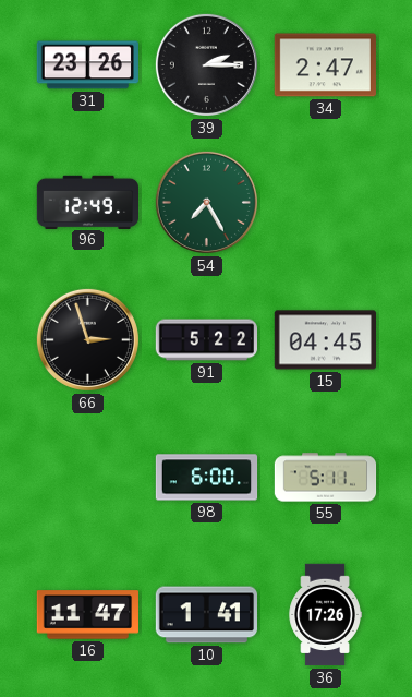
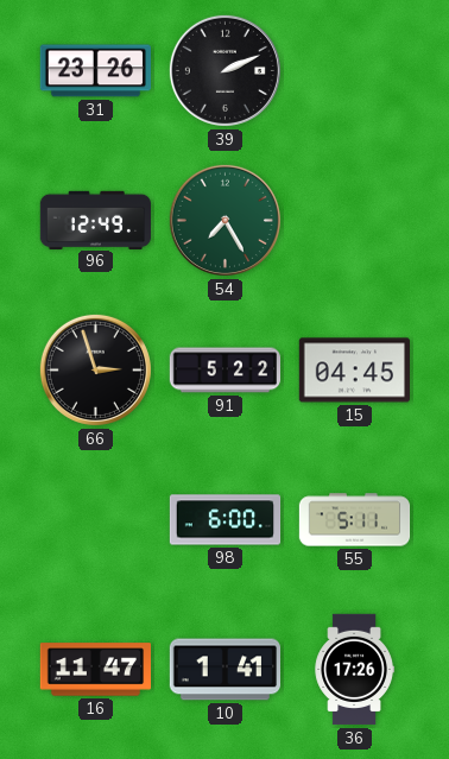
39: 2:15 -> 2:11
34: 2:47 -> none
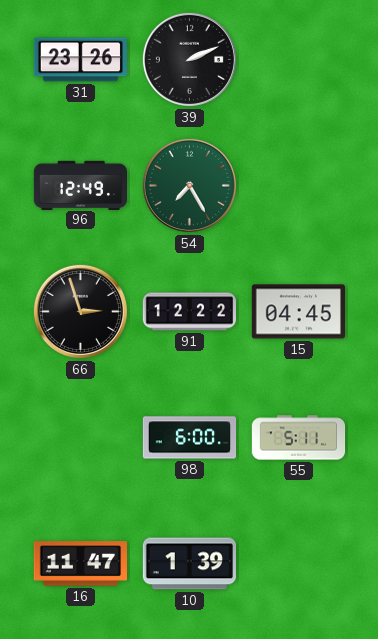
91: 5:22 -> 12:22
10: 1:41 -> 1:39
36: 17:26 -> none
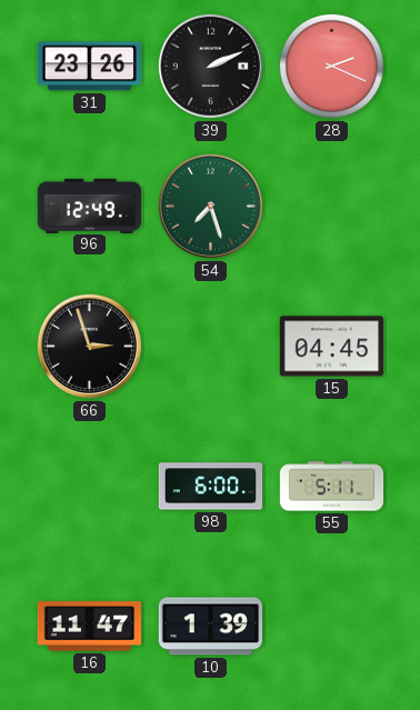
28: none -> 2:19
54: 7:25 -> 7:27
91: 12:22 -> none
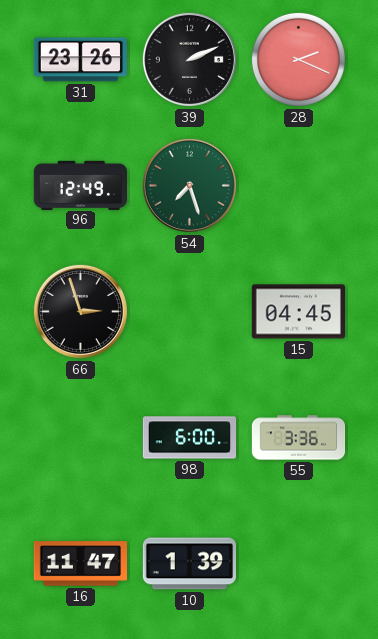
55: 5:11 -> 3:36
